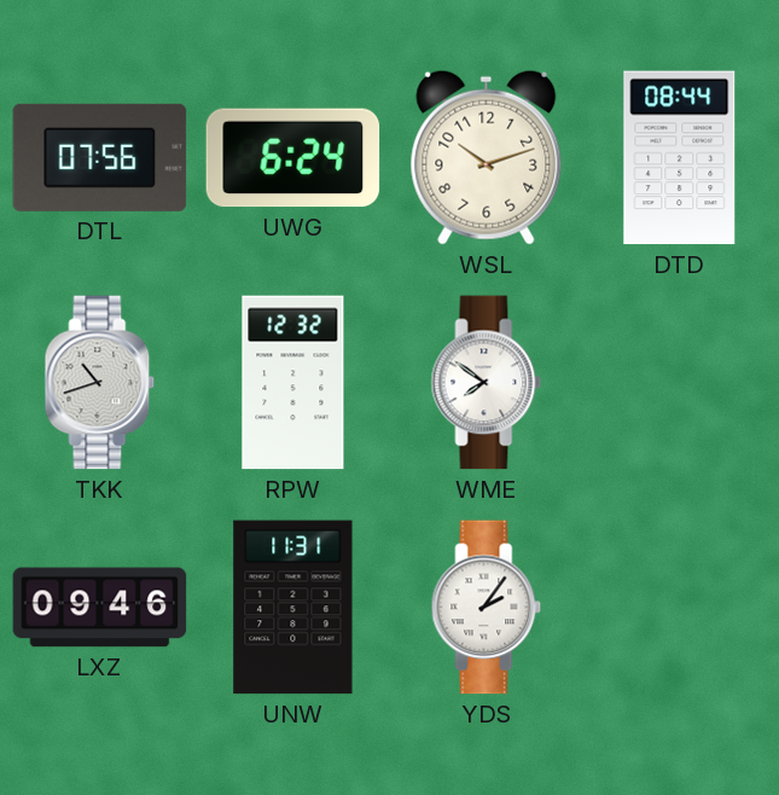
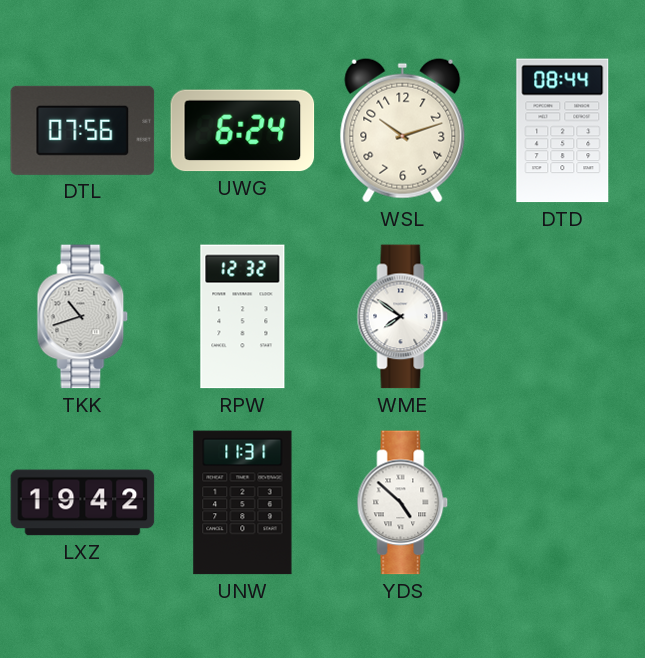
LXZ: 09:46 -> 19:42
YDS: 2:06 -> 4:52
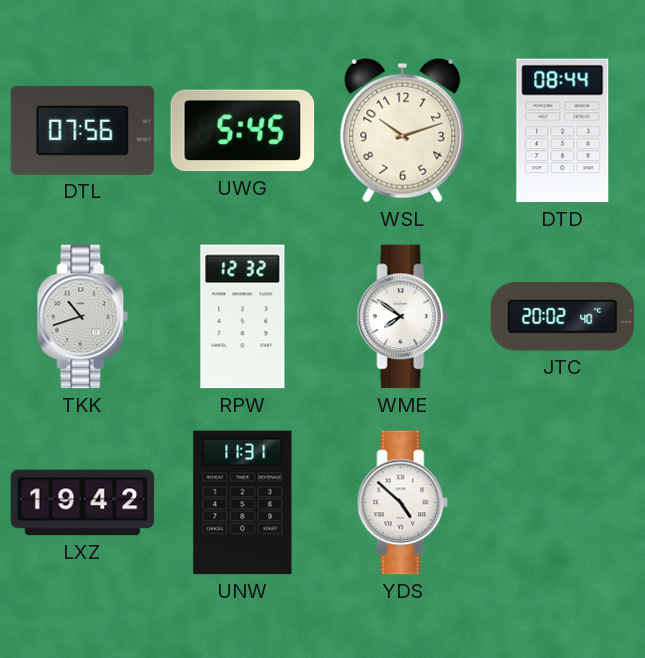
UWG: 6:24 -> 5:45
JTC: none -> 20:02
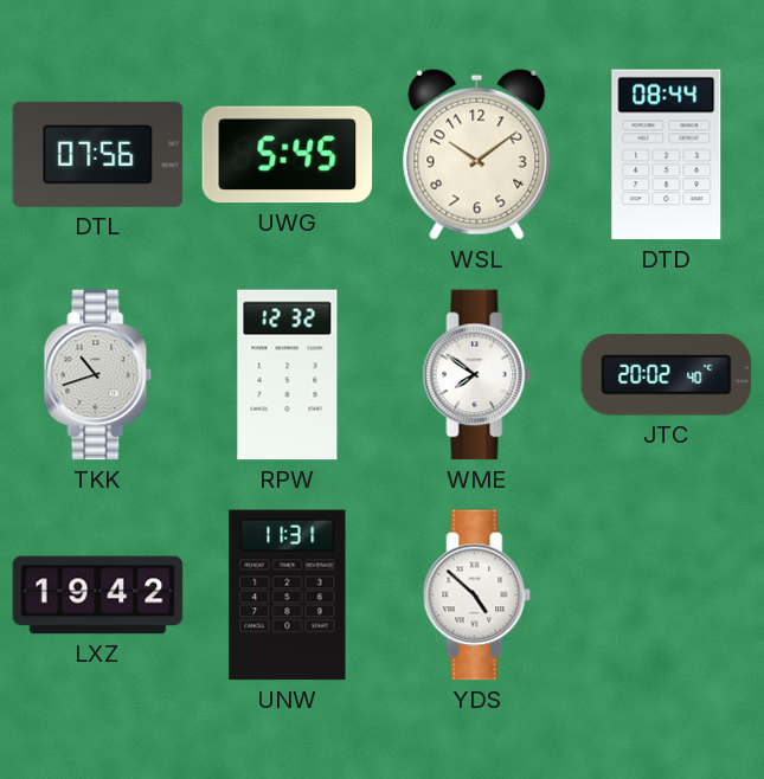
WSL: 10:12 -> 10:09
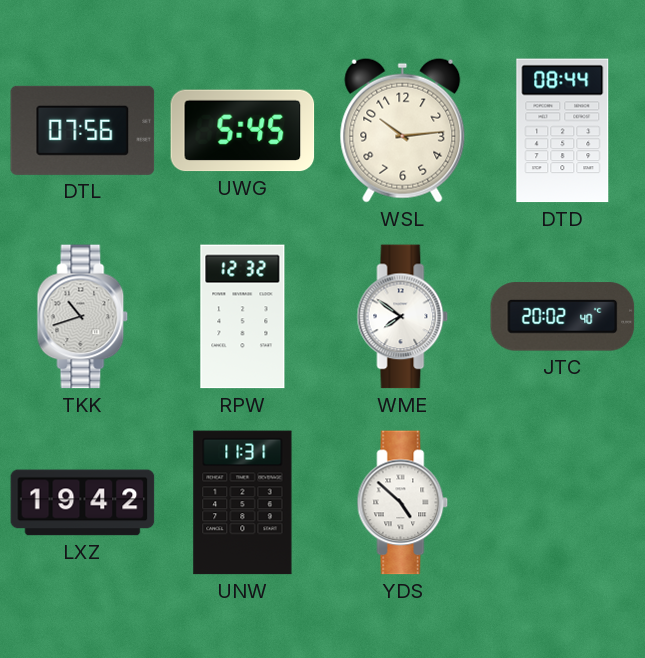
WSL: 10:09 -> 10:14
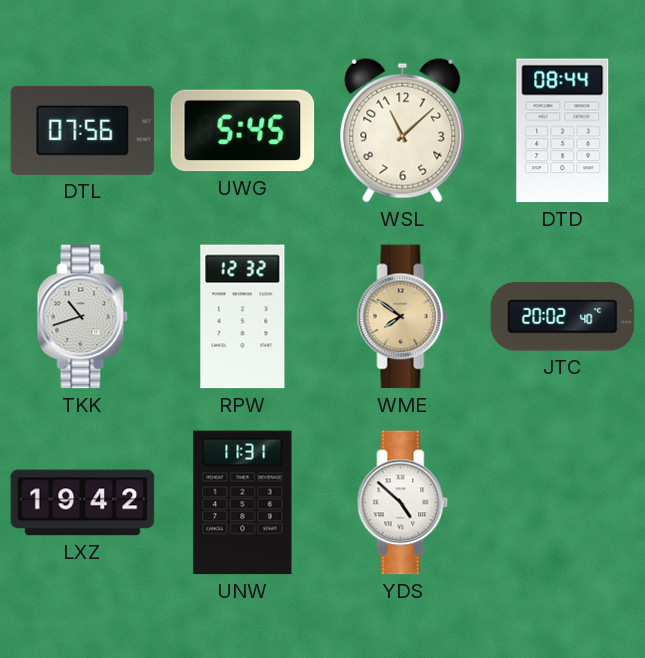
WSL: 10:14 -> 11:08
WME dial: white -> champagne
